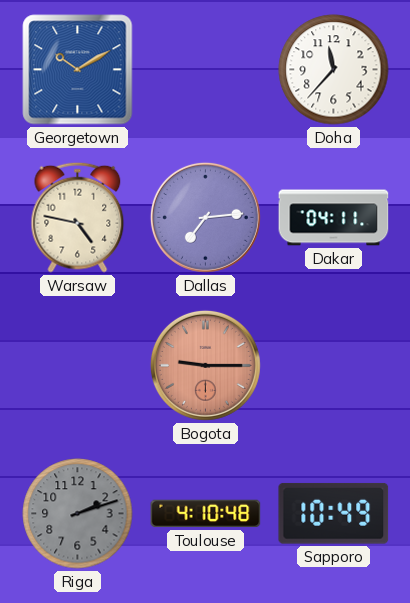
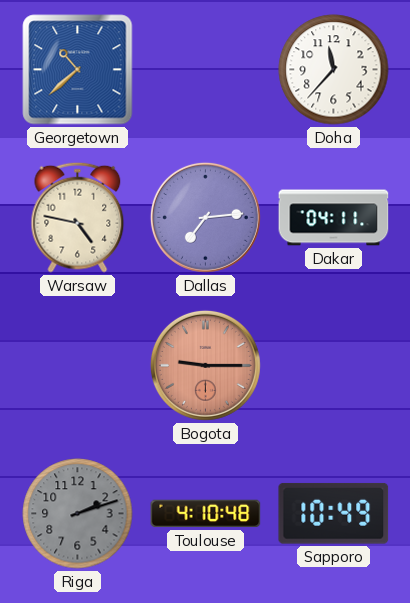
Georgetown: 10:10 -> 10:38
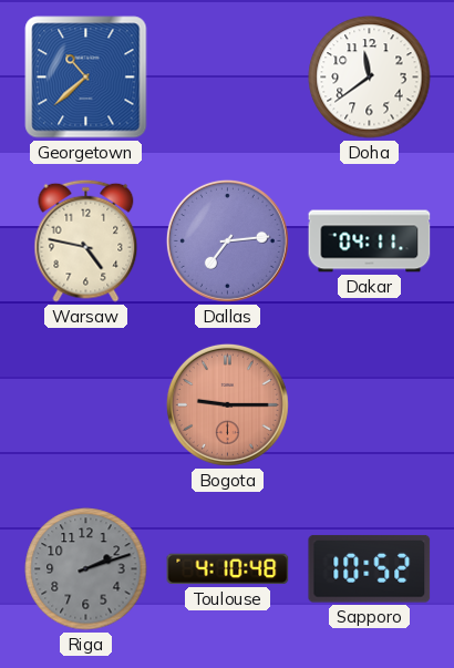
Doha: 11:37 -> 11:39
Sapporo: 10:49 -> 10:52
